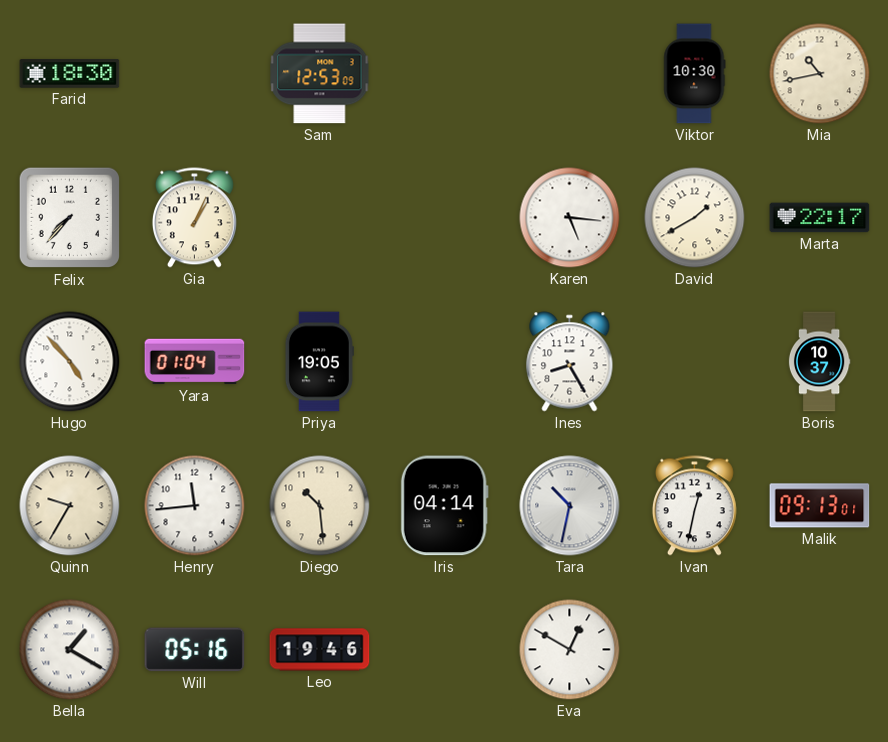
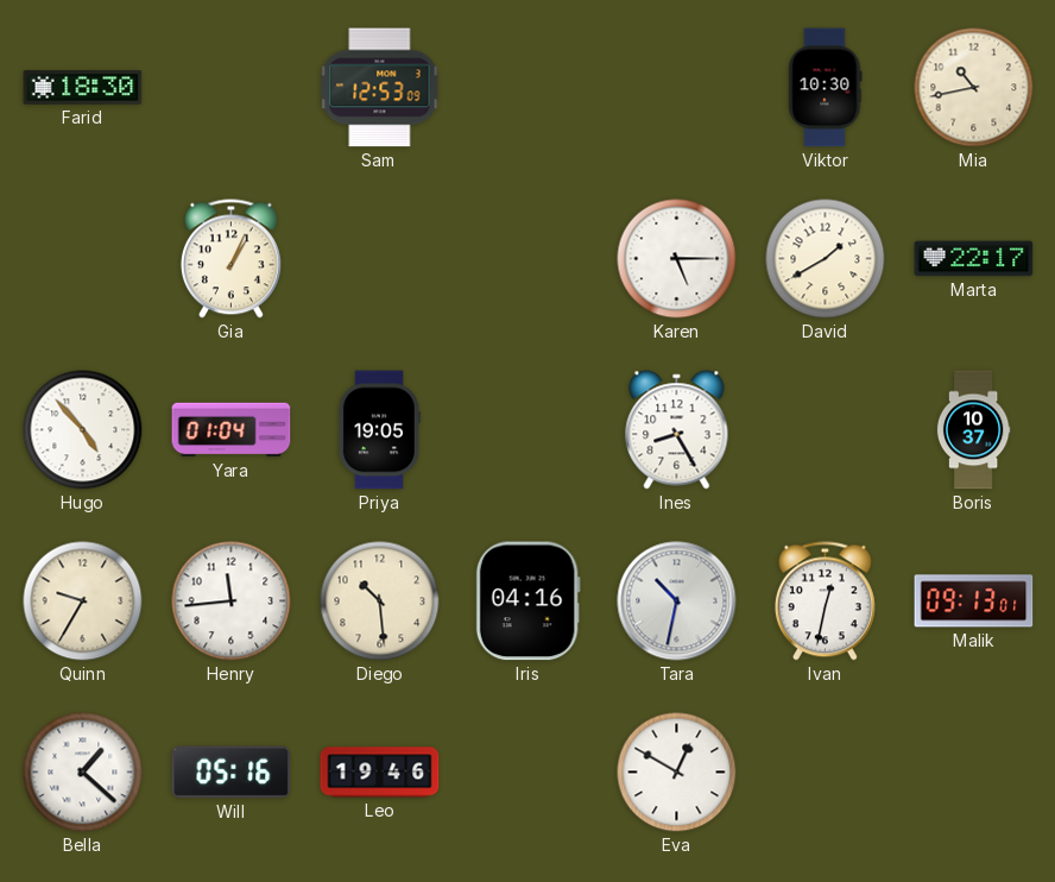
Felix: 7:37 -> none
Karen: 5:16 -> 5:15
Iris: 04:14 -> 04:16
Bella: 1:20 -> 1:22
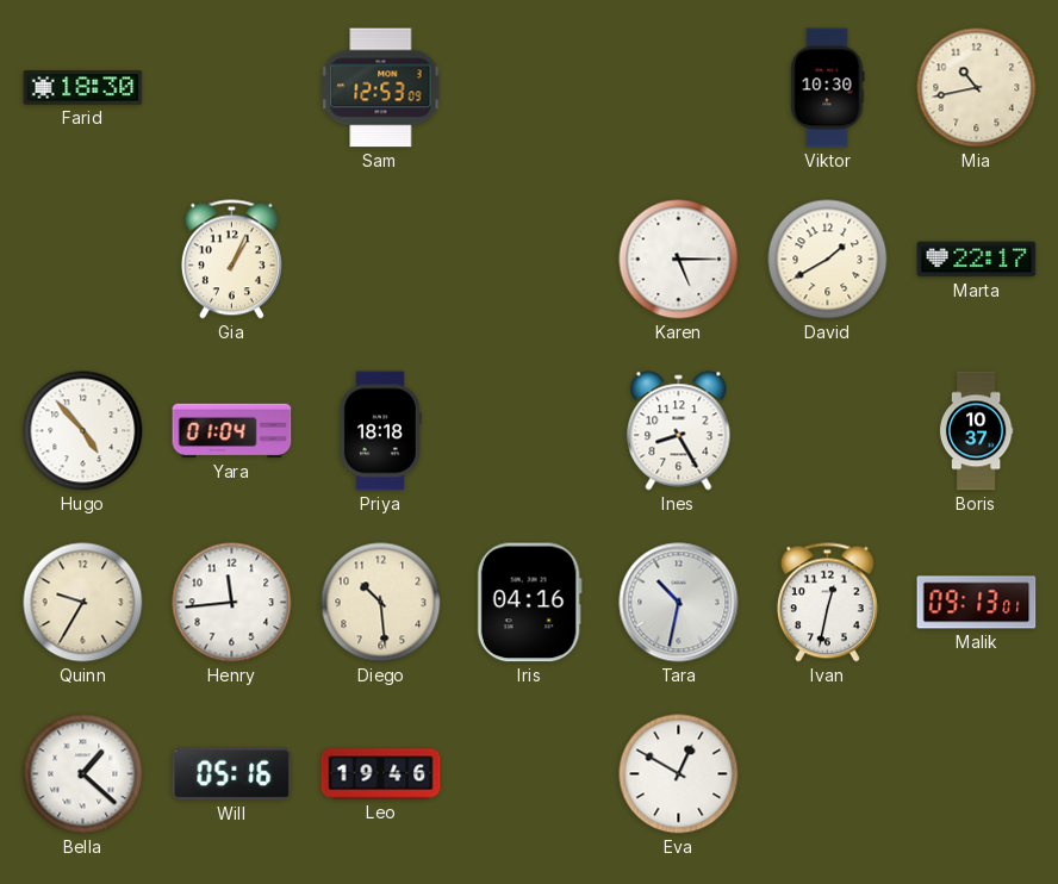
Priya: 19:05 -> 18:18
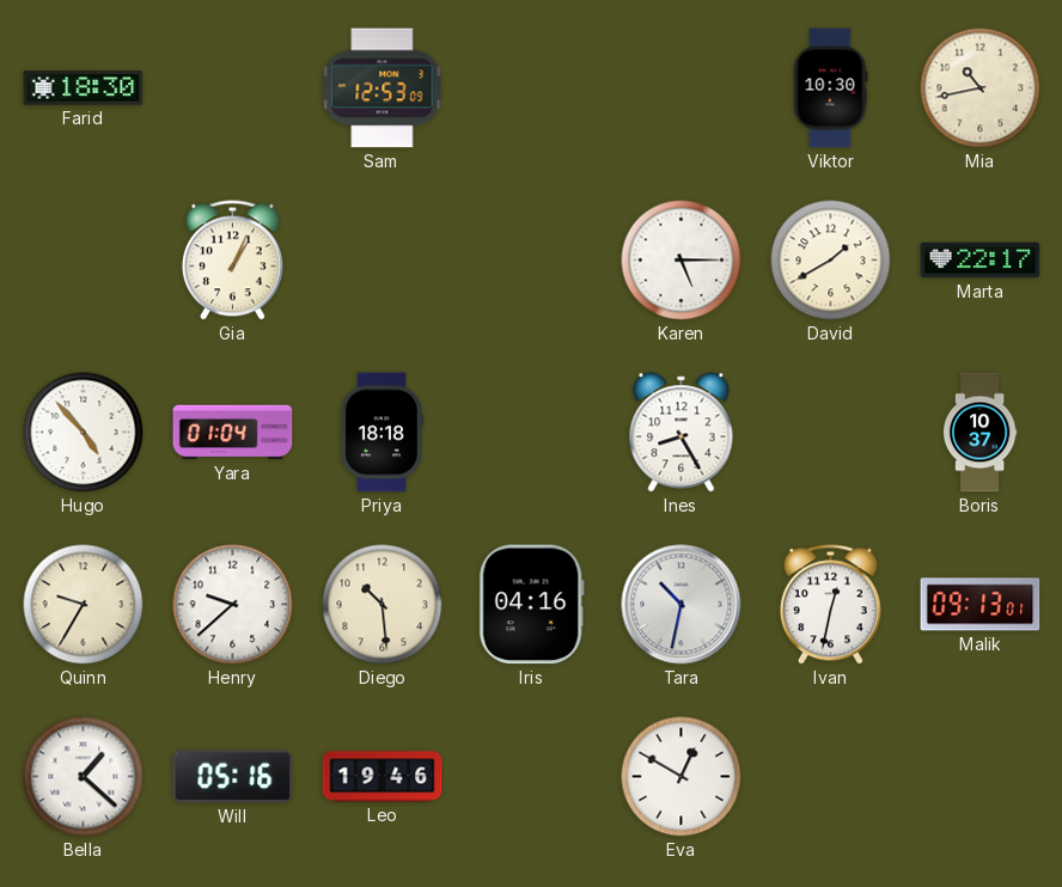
Henry: 11:44 -> 9:38
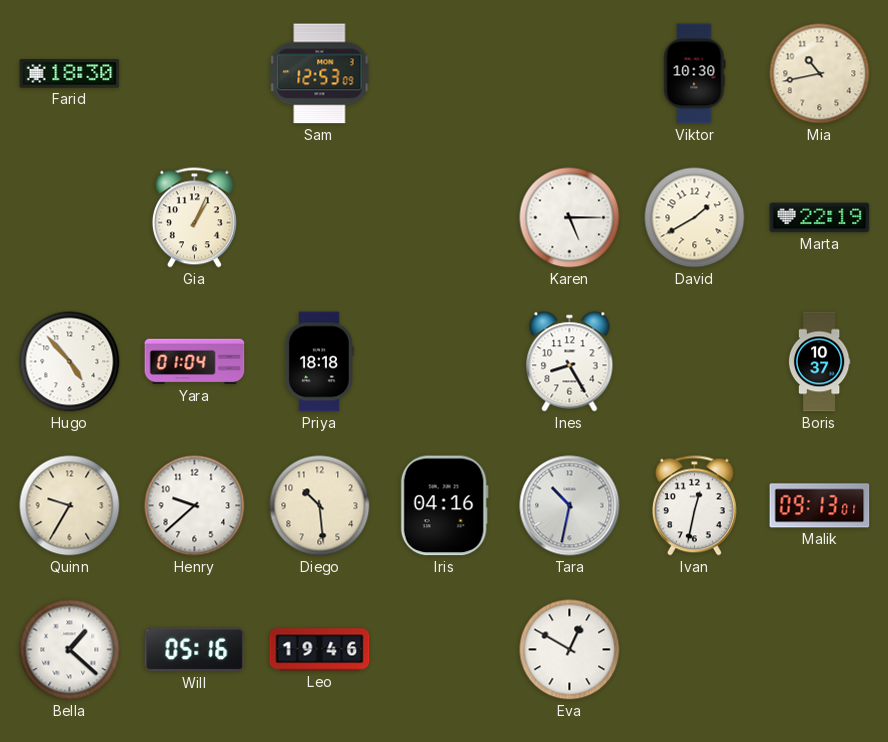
Marta: 22:17 -> 22:19
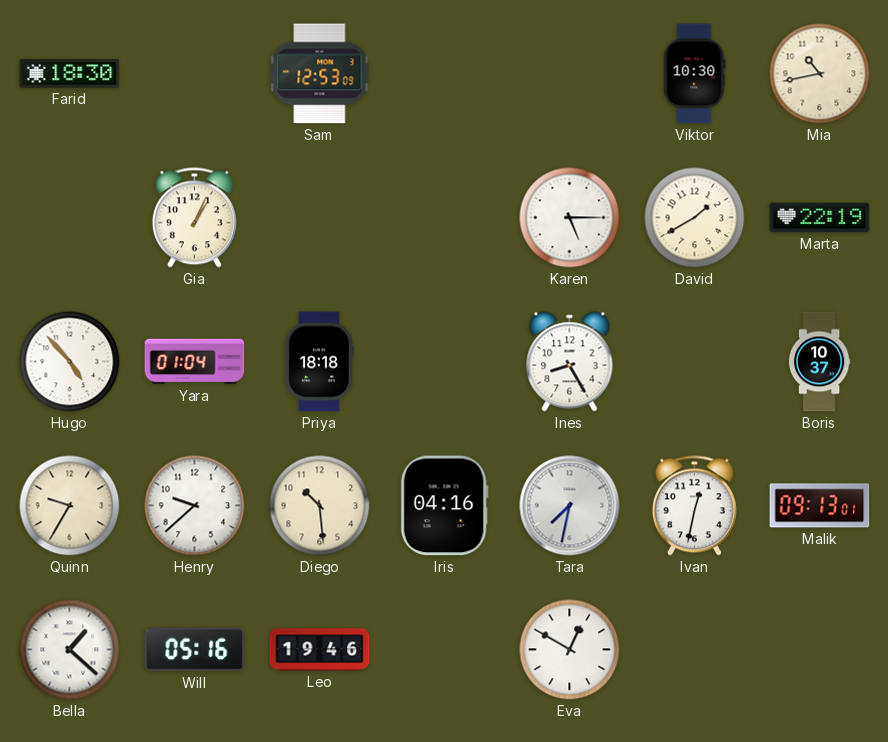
Tara: 10:32 -> 7:32
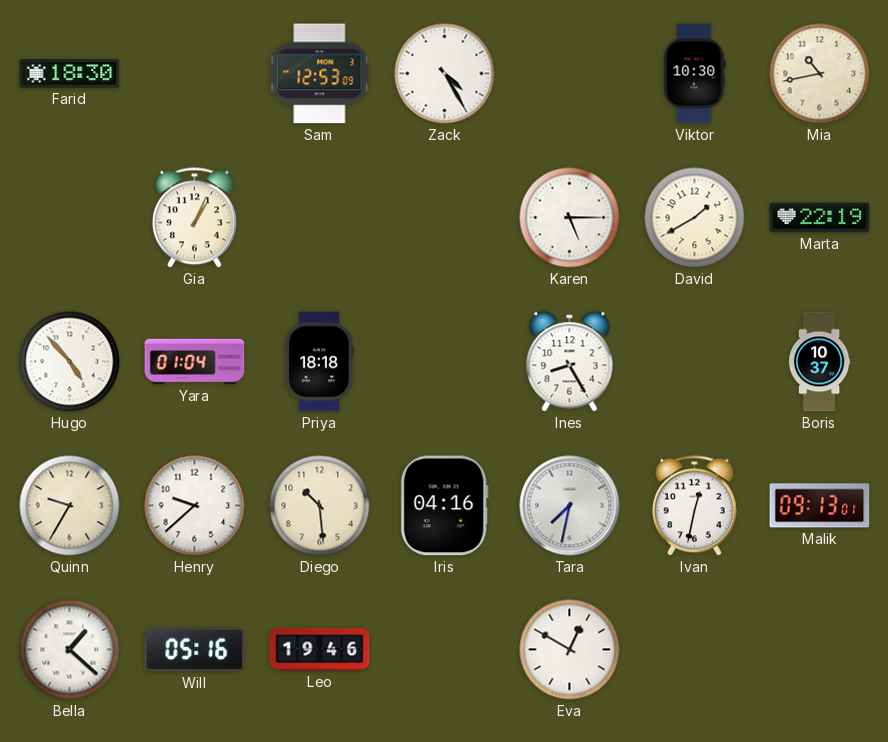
Zack: none -> 4:25
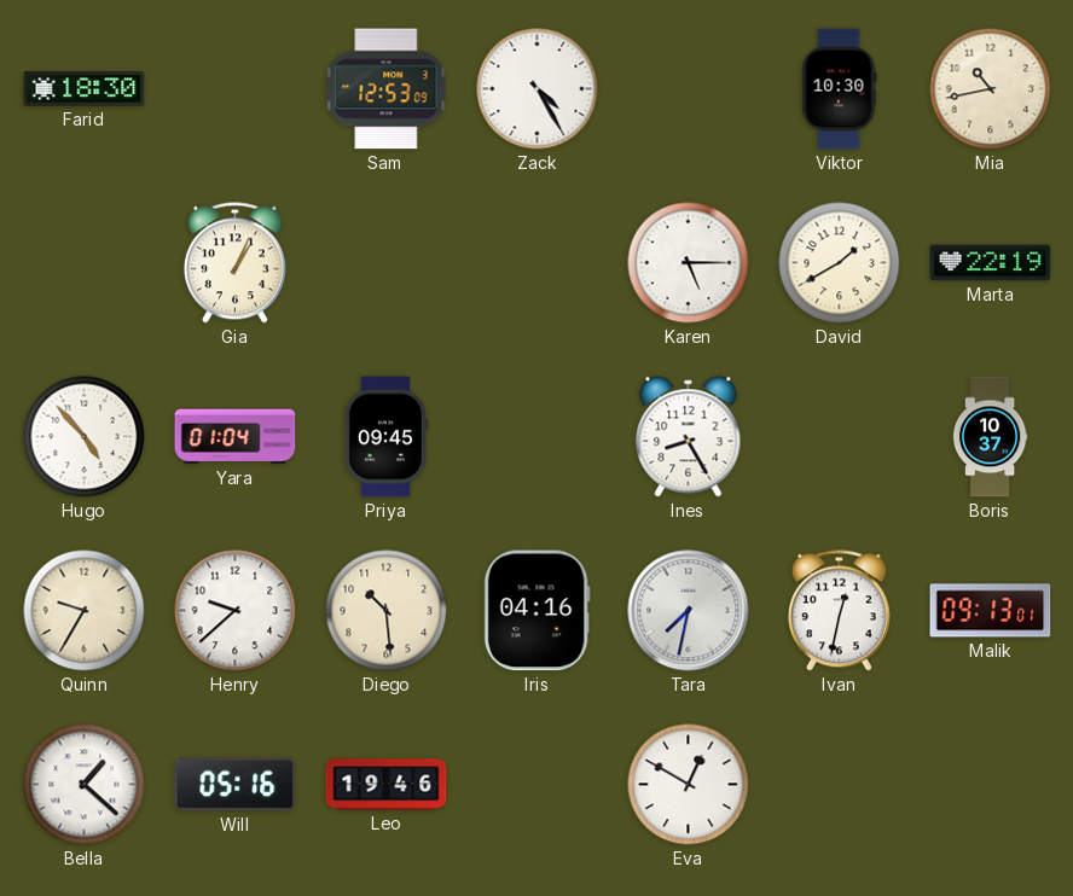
Priya: 18:18 -> 09:45
